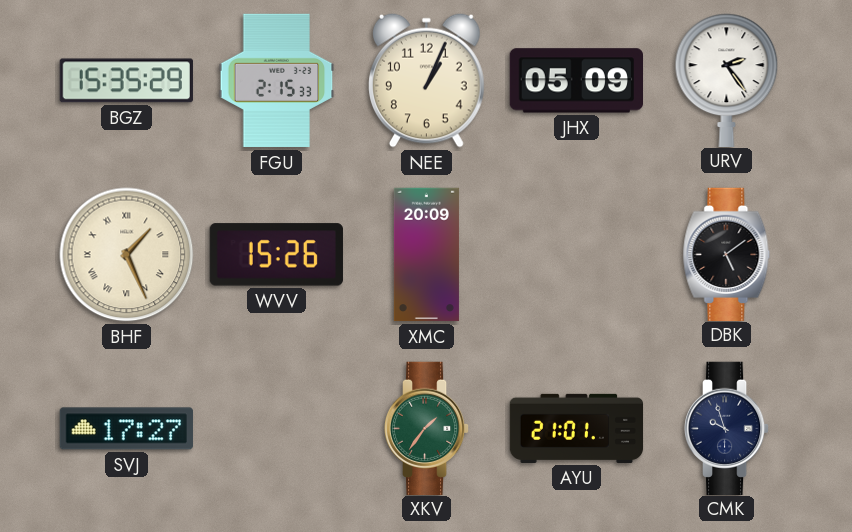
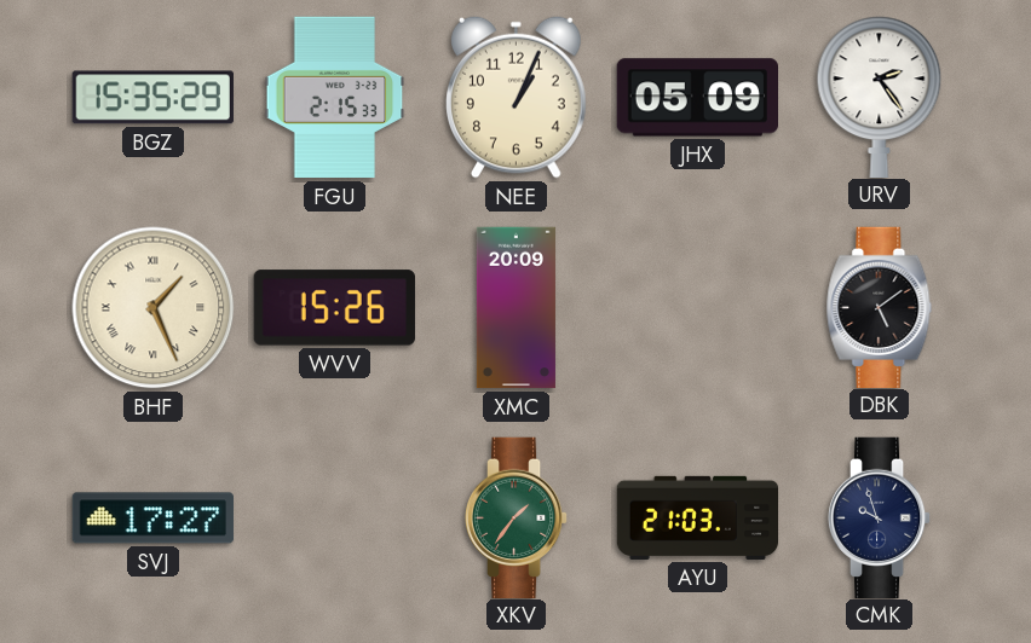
AYU: 21:01 -> 21:03
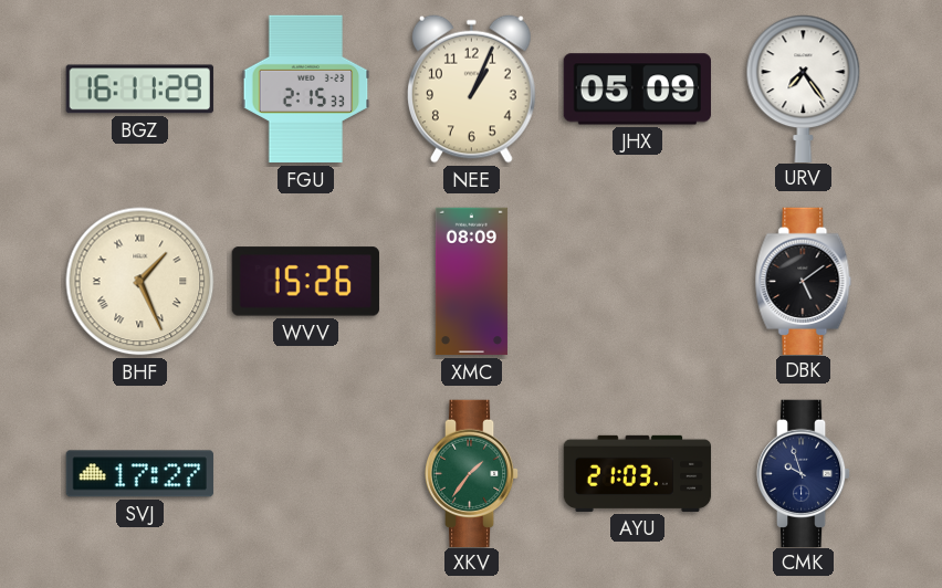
BGZ: 15:35 -> 16:11
URV: 2:24 -> 7:24
XMC: 20:09 -> 08:09
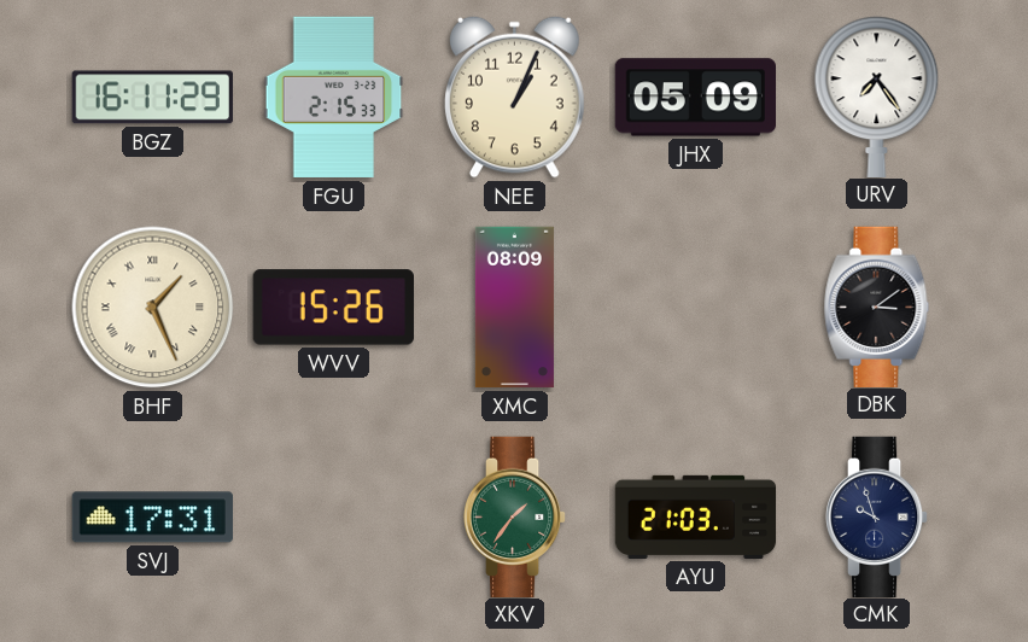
DBK: 5:09 -> 3:09
SVJ: 17:27 -> 17:31
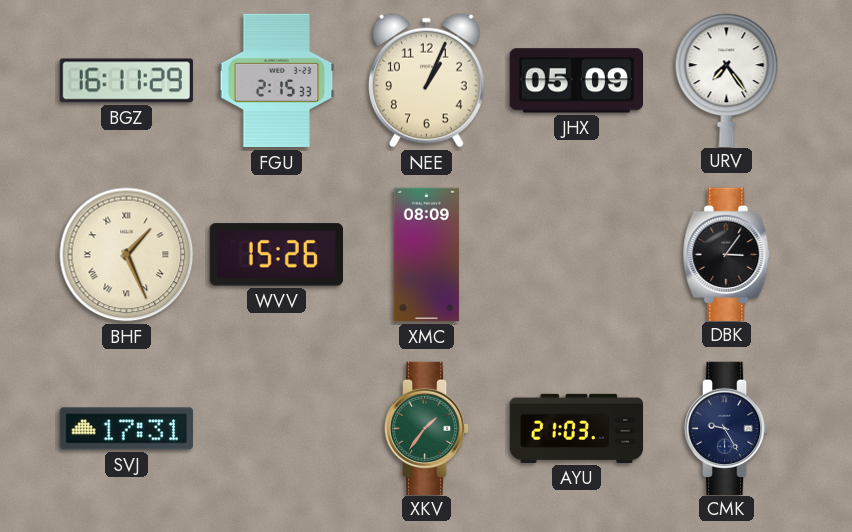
DBK: 3:09 -> 3:06
CMK: 9:57 -> 9:25
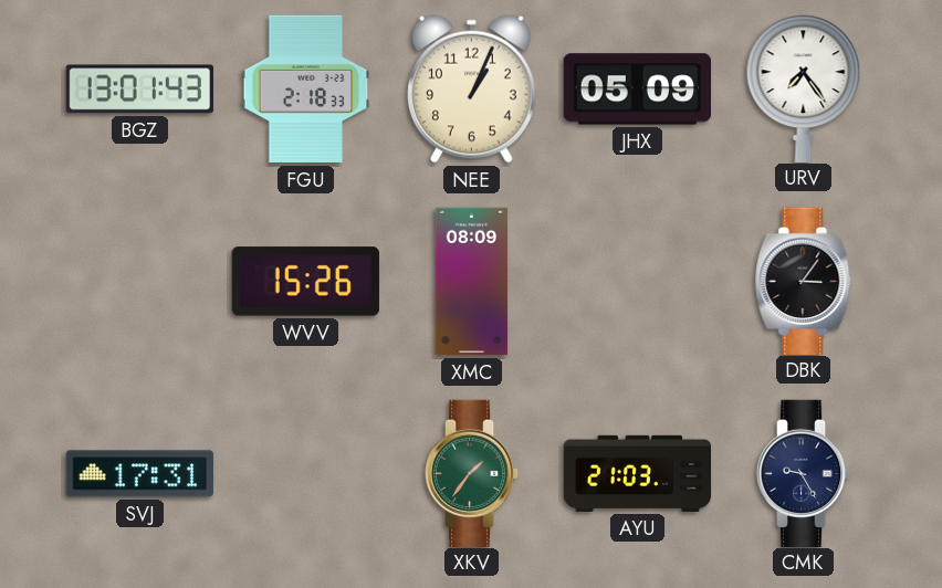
BGZ: 16:11 -> 13:01
FGU: 2:15 -> 2:18
BHF: 1:26 -> none
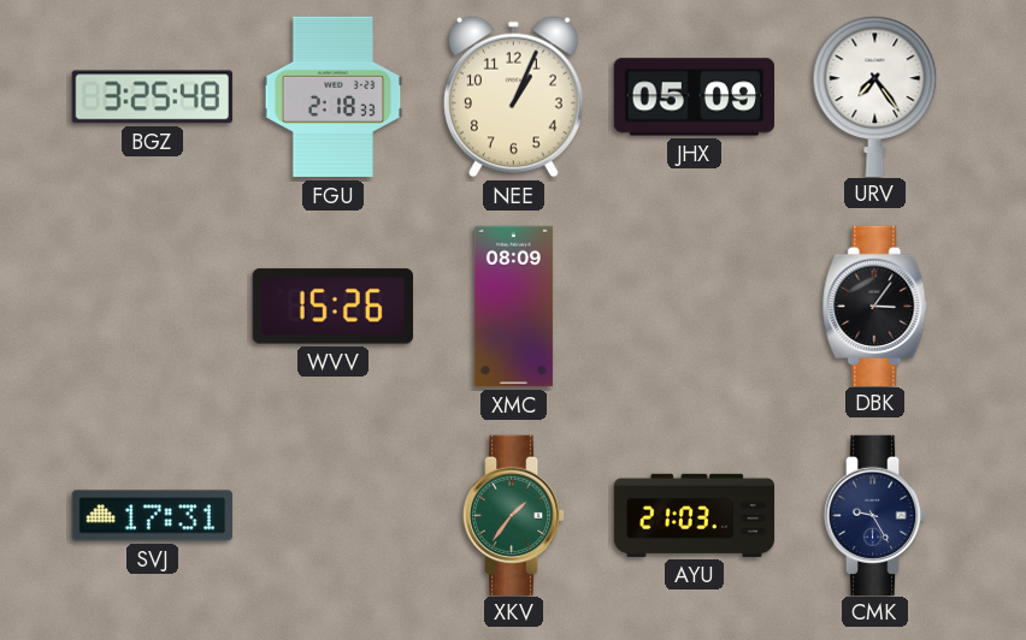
BGZ: 13:01 -> 3:25
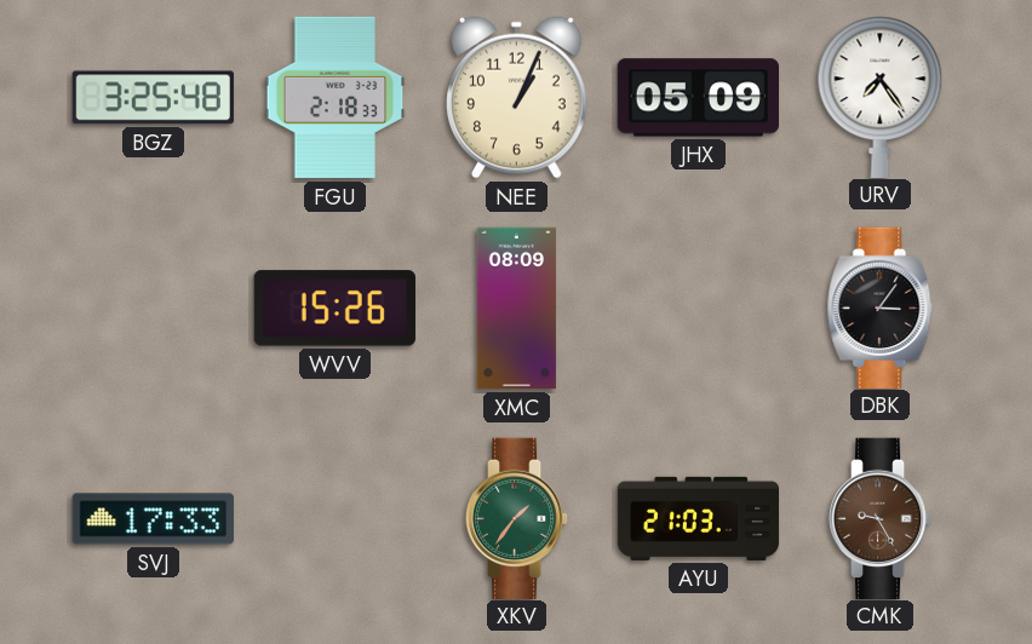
SVJ: 17:31 -> 17:33
CMK dial: navy -> brown
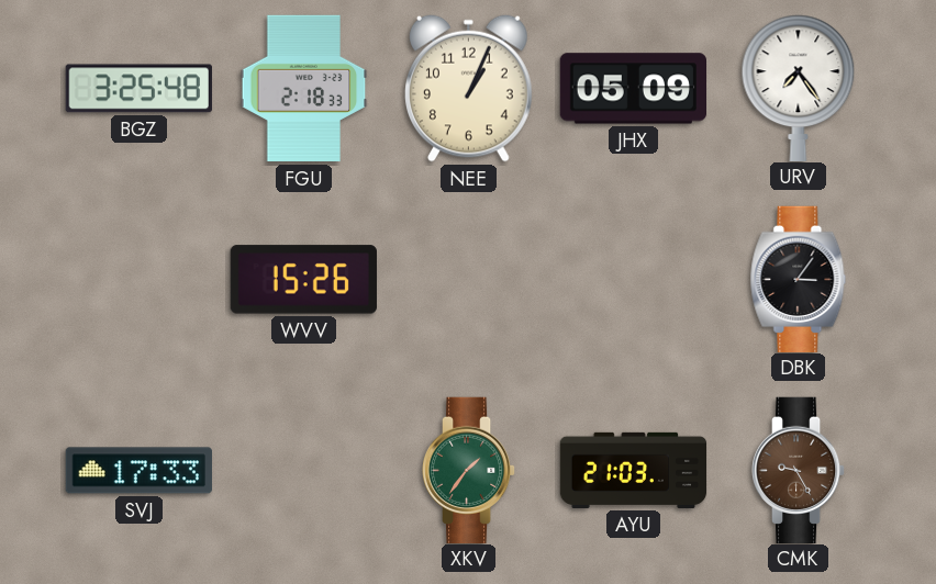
XMC: 08:09 -> none
